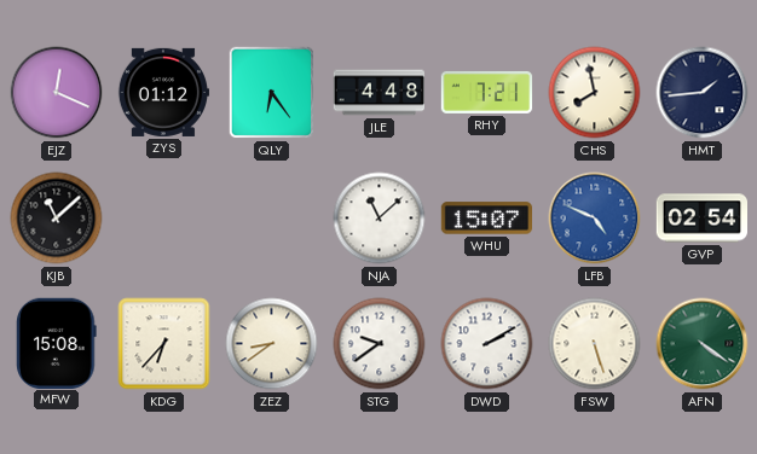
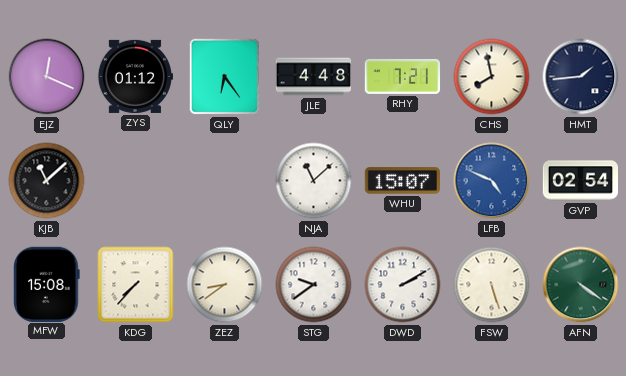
KDG: 6:37 -> 7:37
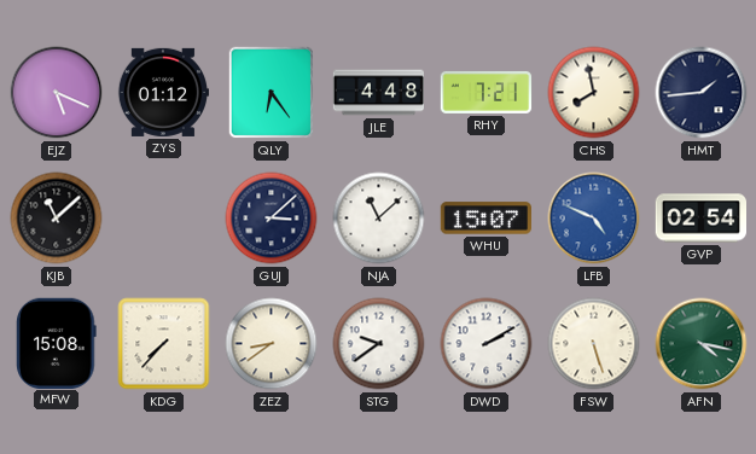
EJZ: 12:19 -> 5:19
GUJ: none -> 3:08
AFN: 4:21 -> 4:17
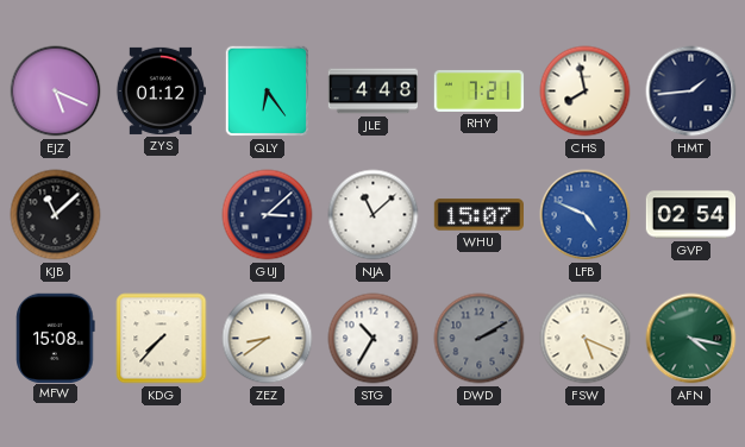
STG: 9:39 -> 10:35
DWD dial: white -> grey
FSW: 5:27 -> 5:19
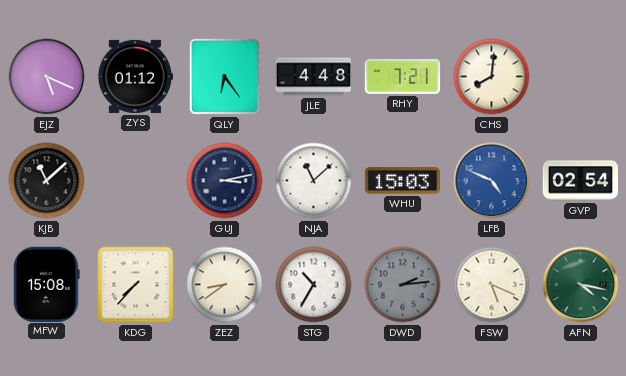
CHS: 7:58 -> 8:01
HMT: 1:44 -> none
GUJ: 3:08 -> 3:13
WHU: 15:07 -> 15:03
DWD: 2:10 -> 2:14
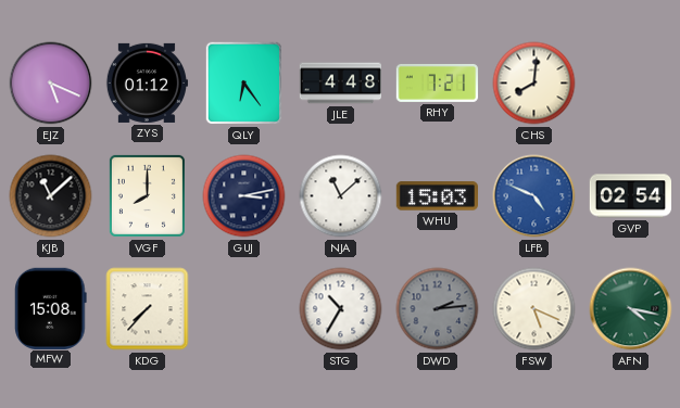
VGF: none -> 8:00
ZEZ: 8:39 -> none
